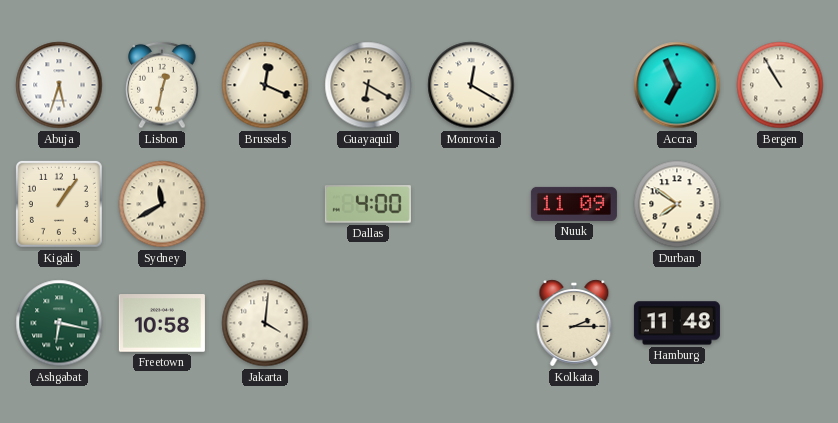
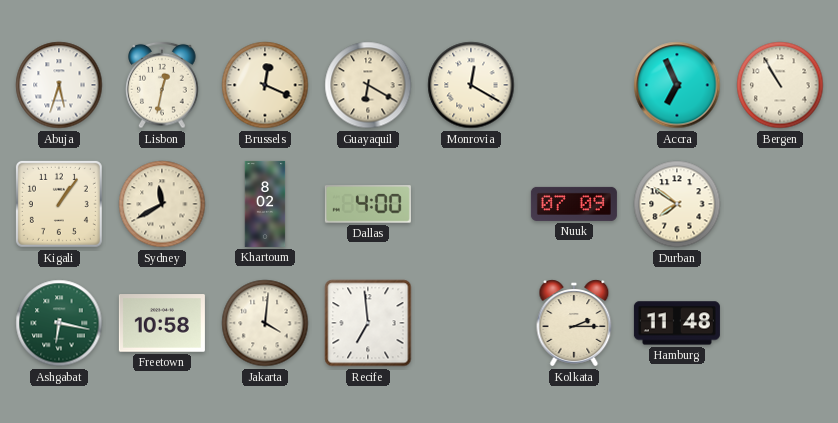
Khartoum: none -> 8:02
Nuuk: 11:09 -> 07:09
Recife: none -> 6:59
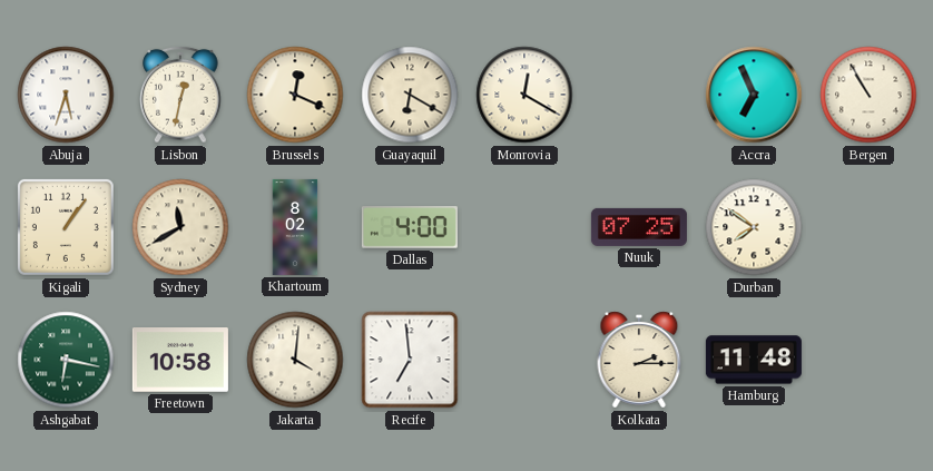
Nuuk: 07:09 -> 07:25
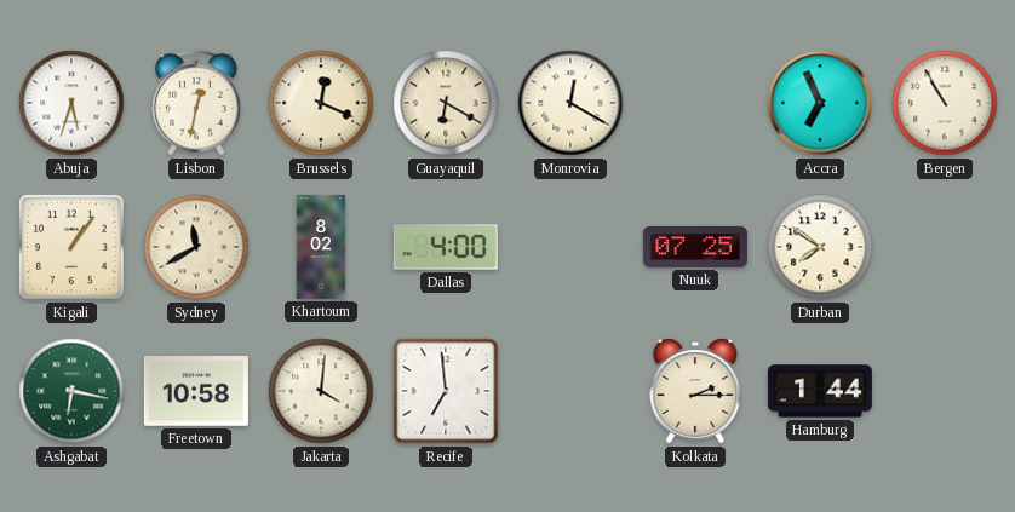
Hamburg: 11:48 -> 1:44
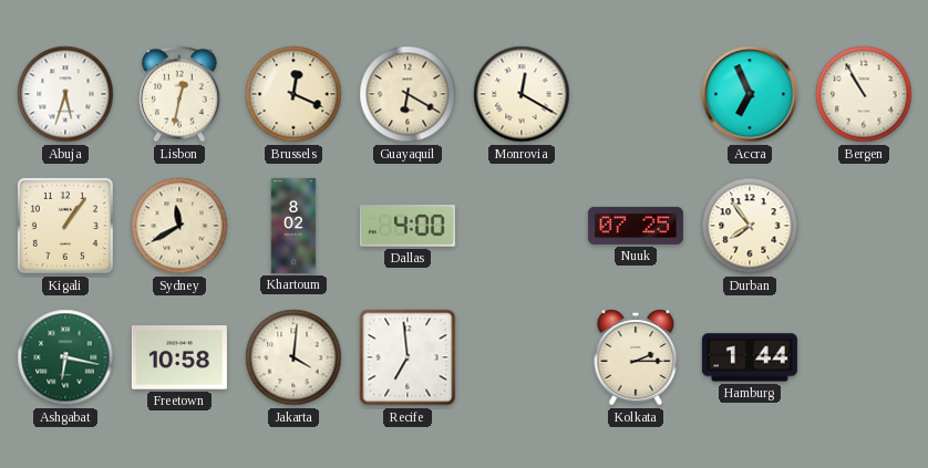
Durban: 7:51 -> 7:54
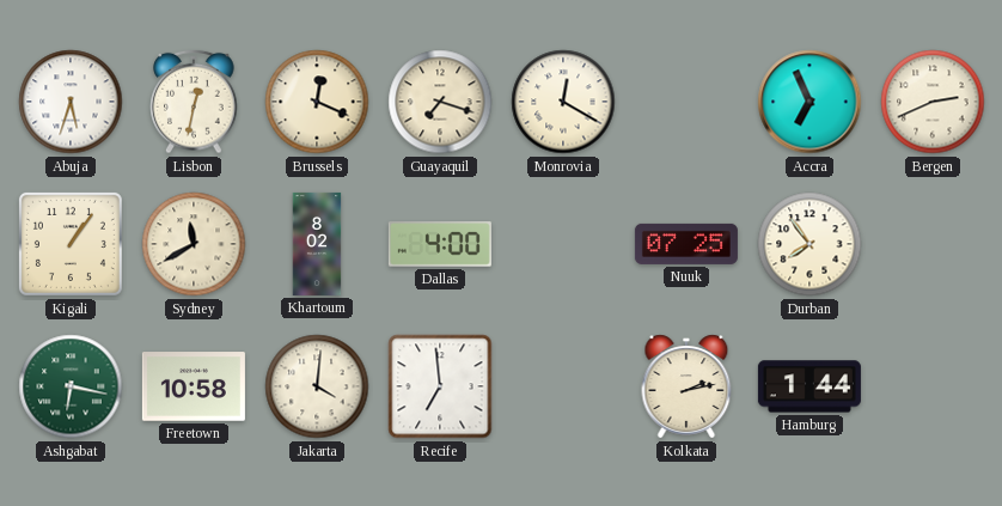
Guayaquil: 6:20 -> 7:18
Bergen: 10:55 -> 2:41
Kolkata: 2:15 -> 2:13
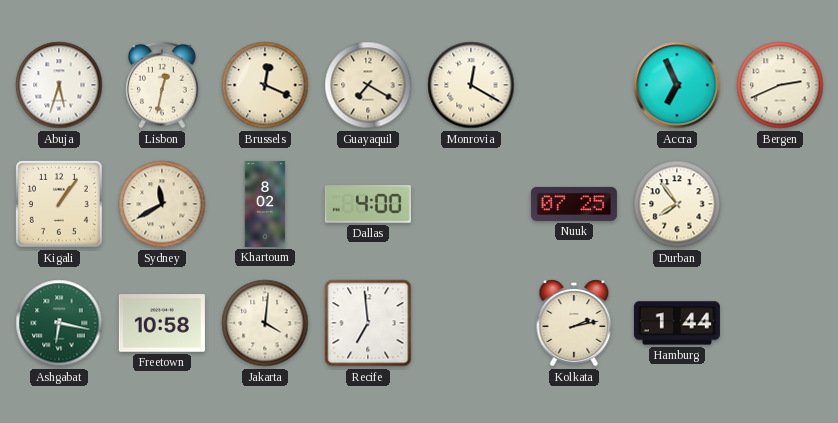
Guayaquil: 7:18 -> 7:20
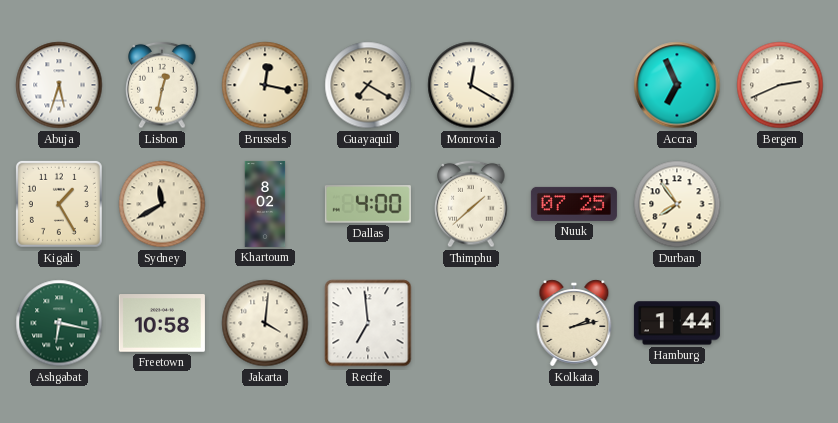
Brussels: 12:19 -> 12:17
Kigali: 1:06 -> 1:25
Thimphu: none -> 1:38
